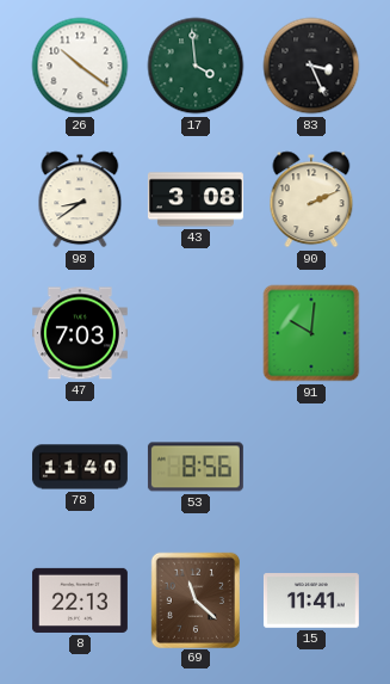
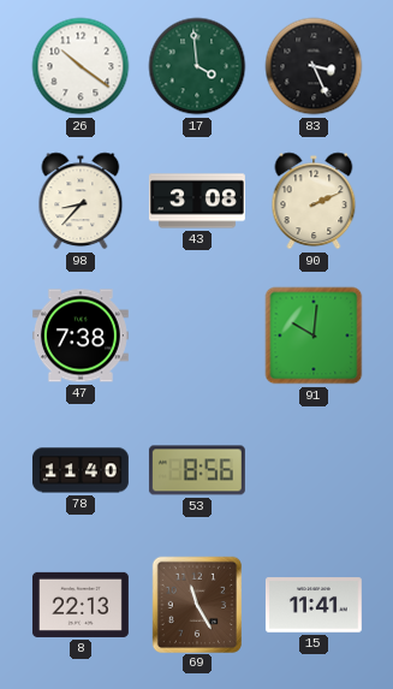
98: 8:39 -> 8:37
47: 7:03 -> 7:38
69: 11:22 -> 11:25
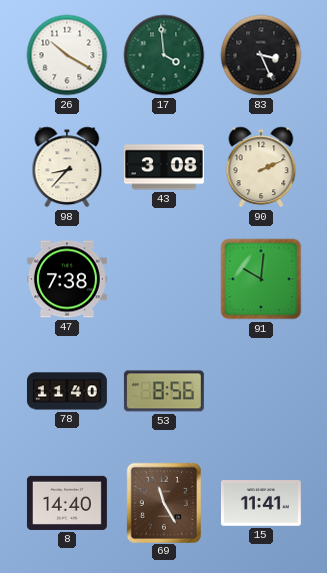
26: 10:21 -> 10:20
8: 22:13 -> 14:40
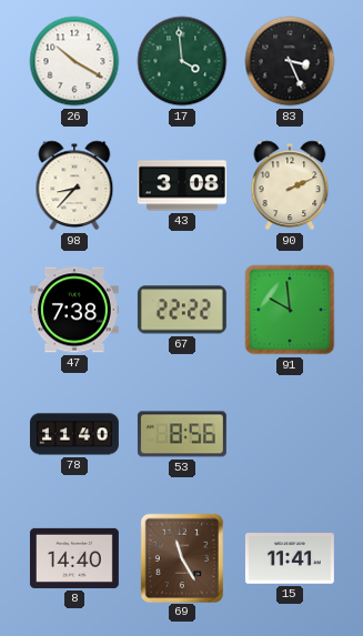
67: none -> 22:22
91: 10:01 -> 9:59
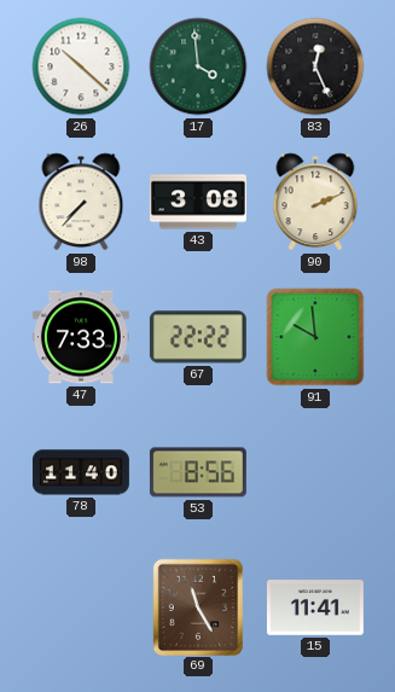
26: 10:20 -> 10:22
83: 3:26 -> 12:26
98: 8:37 -> 7:37
47: 7:38 -> 7:33
8: 14:40 -> none
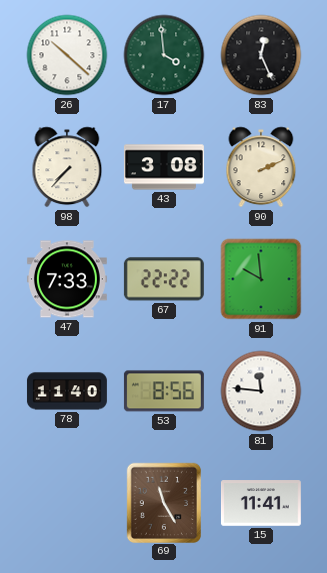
81: none -> 11:46
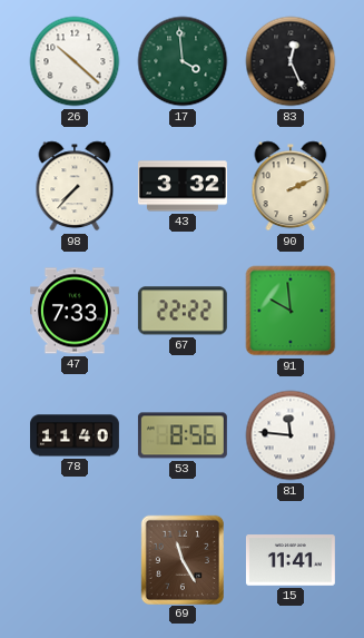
43: 3:08 -> 3:32
